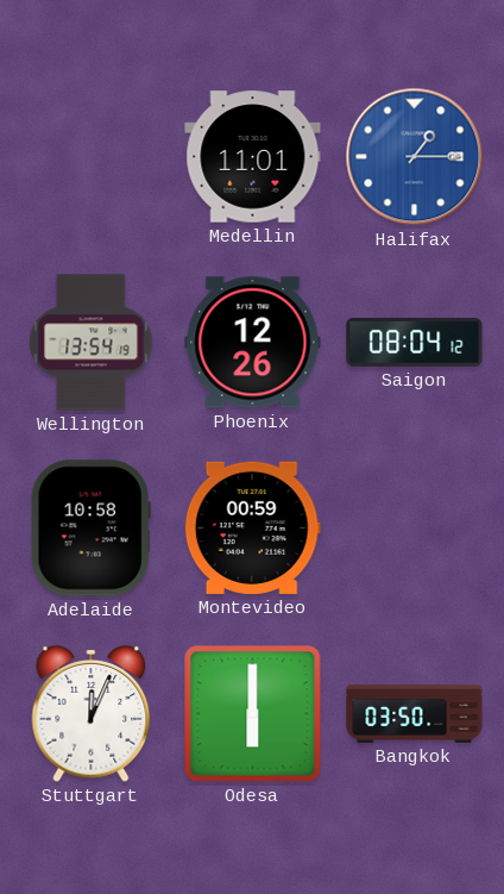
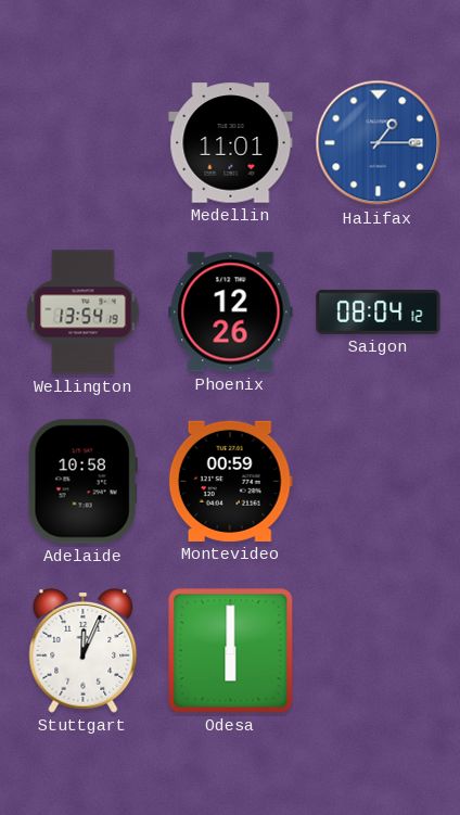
Bangkok: 03:50 -> none
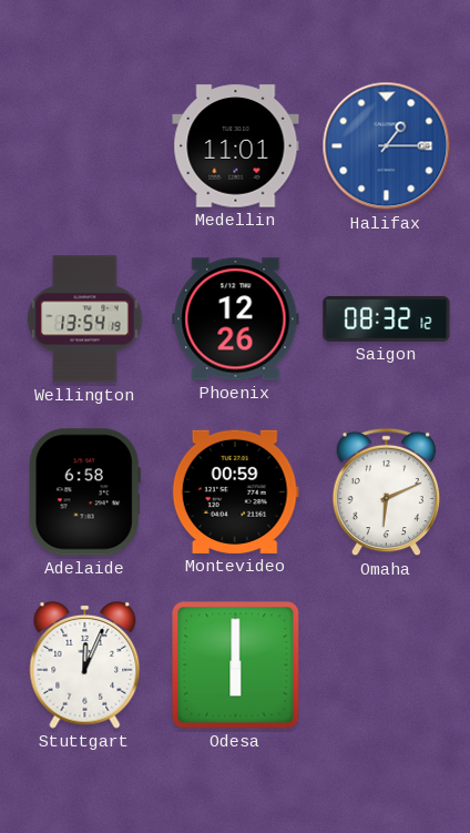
Saigon: 08:04 -> 08:32
Adelaide: 10:58 -> 6:58
Omaha: none -> 6:11
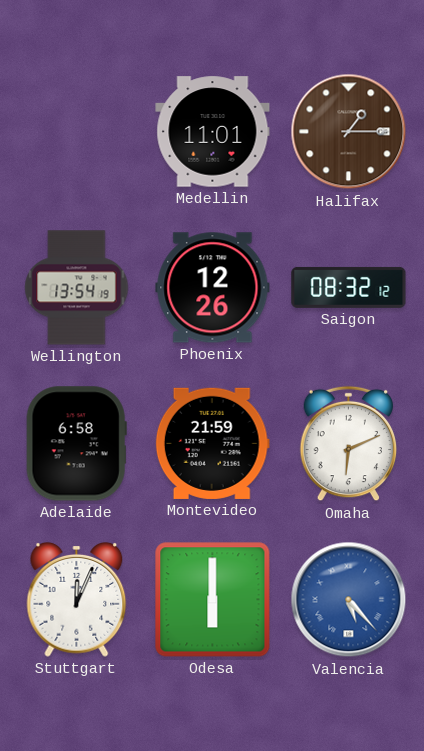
Halifax dial: blue -> brown
Montevideo: 00:59 -> 21:59
Valencia: none -> 5:23
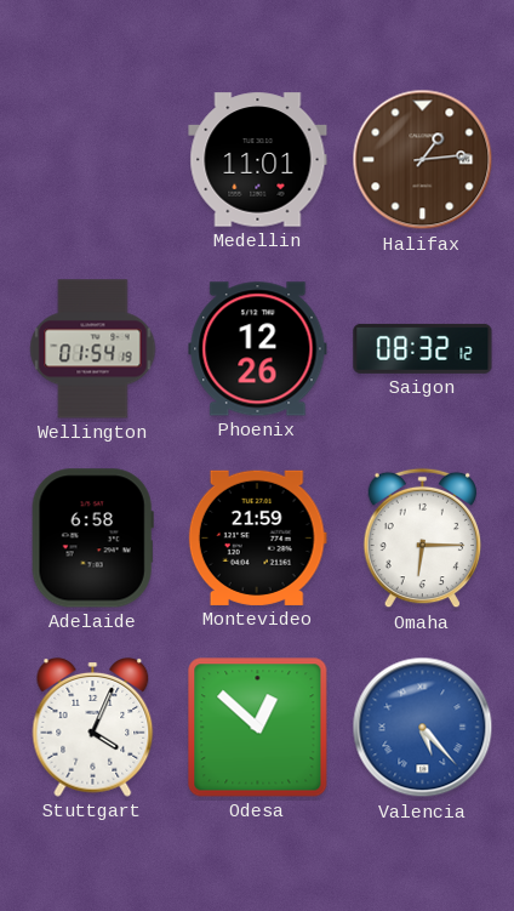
Halifax: 1:15 -> 1:14
Wellington: 13:54 -> 01:54
Omaha: 6:11 -> 6:15
Stuttgart: 12:04 -> 4:04
Odesa: 6:00 -> 12:52
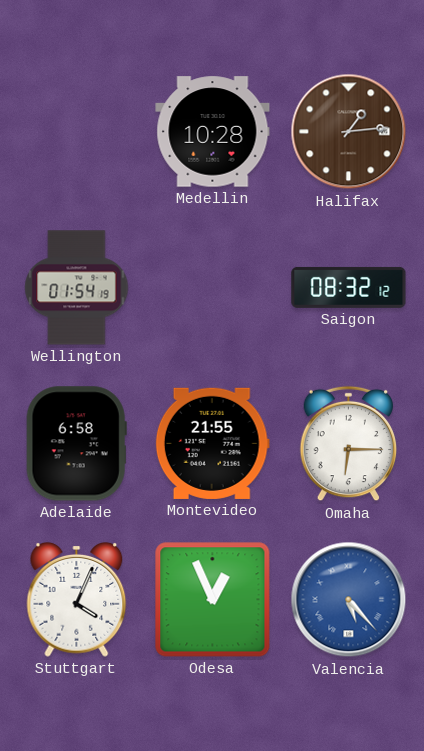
Medellin: 11:01 -> 10:28
Phoenix: 12:26 -> none
Montevideo: 21:59 -> 21:55
Odesa: 12:52 -> 12:56
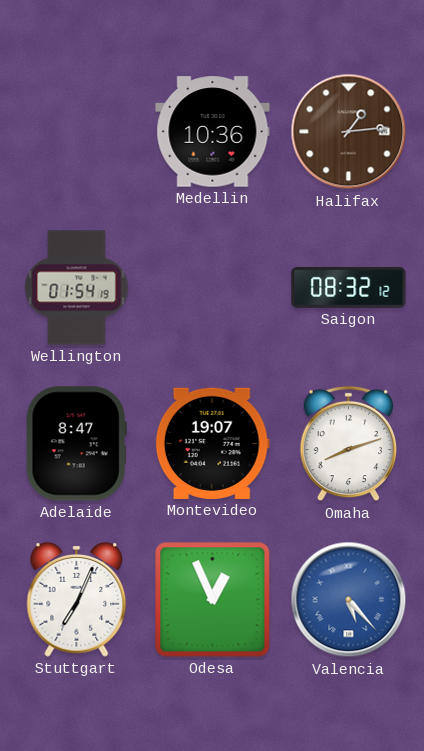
Medellin: 10:28 -> 10:36
Adelaide: 6:58 -> 8:47
Montevideo: 21:55 -> 19:07
Omaha: 6:15 -> 8:12
Stuttgart: 4:04 -> 7:04
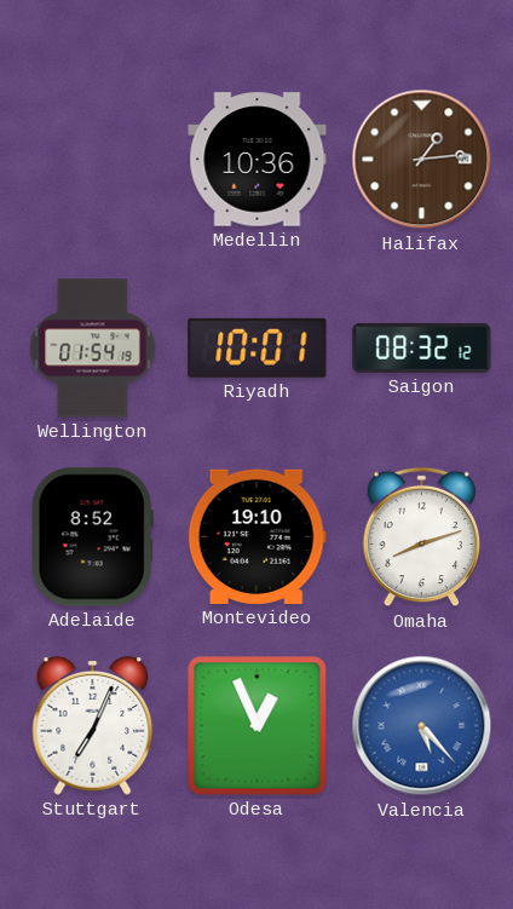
Riyadh: none -> 10:01
Adelaide: 8:47 -> 8:52
Montevideo: 19:07 -> 19:10
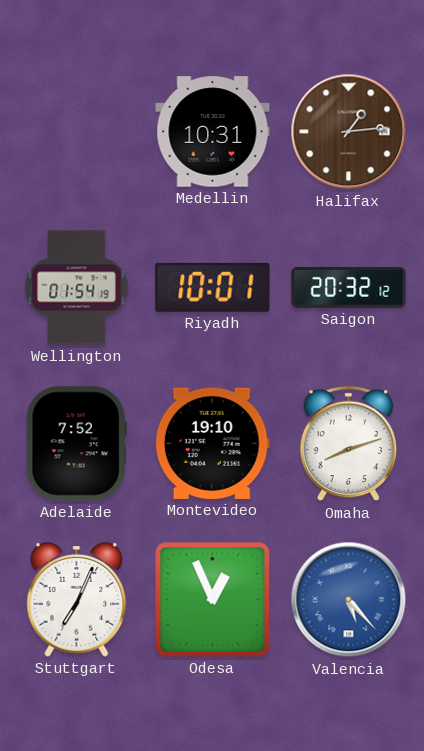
Medellin: 10:36 -> 10:31
Saigon: 08:32 -> 20:32
Adelaide: 8:52 -> 7:52
